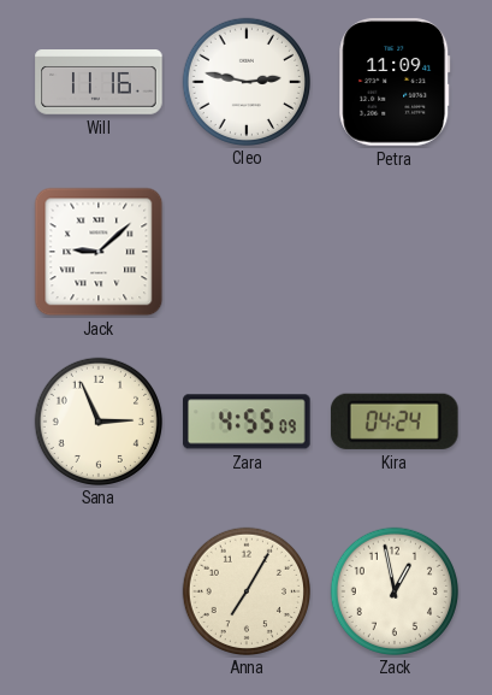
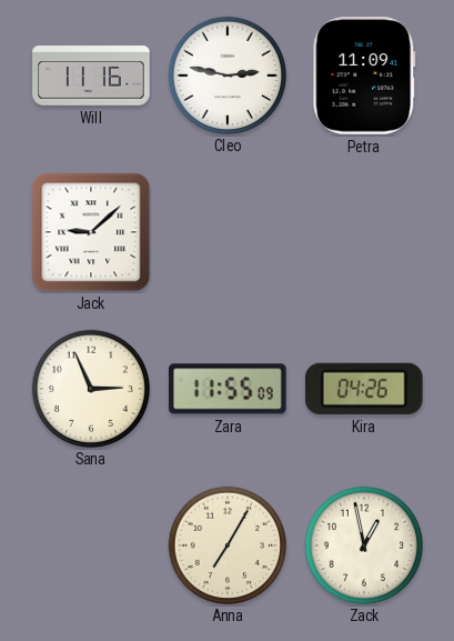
Zara: 4:55 -> 11:55
Kira: 04:24 -> 04:26
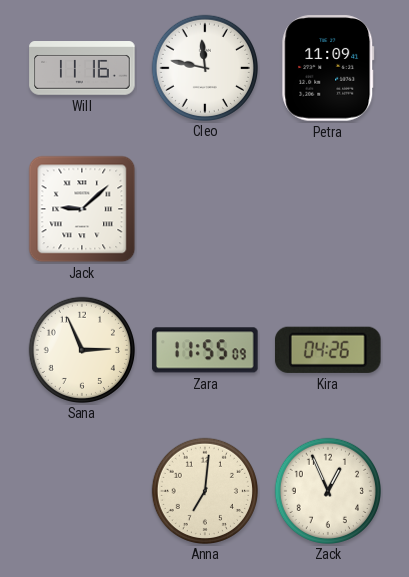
Cleo: 2:47 -> 11:47
Anna: 7:05 -> 7:01
Zack: 12:58 -> 12:56
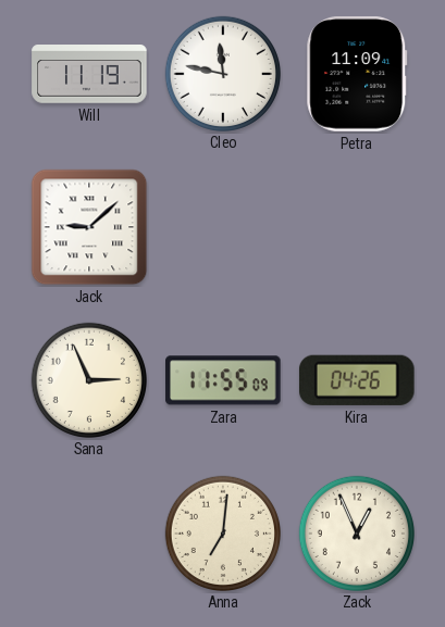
Will: 11:16 -> 11:19
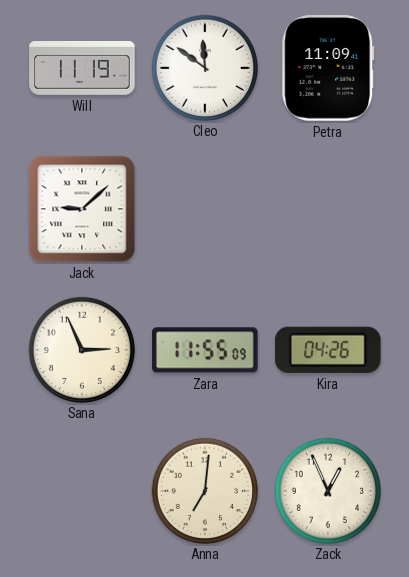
Cleo: 11:47 -> 11:51
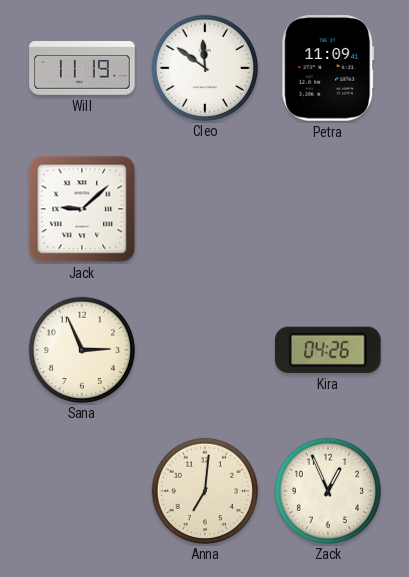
Zara: 11:55 -> none
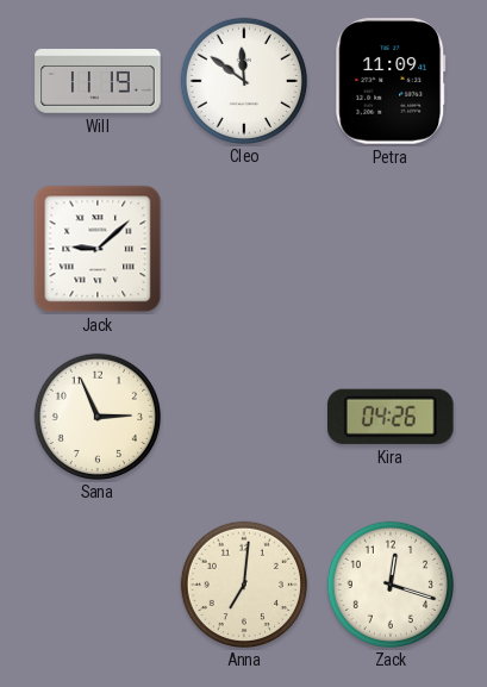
Zack: 12:56 -> 12:18
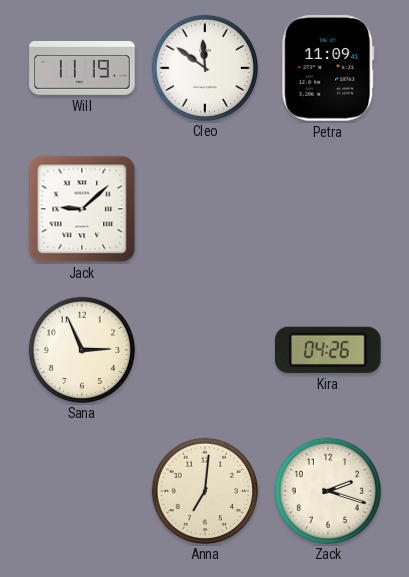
Zack: 12:18 -> 2:18
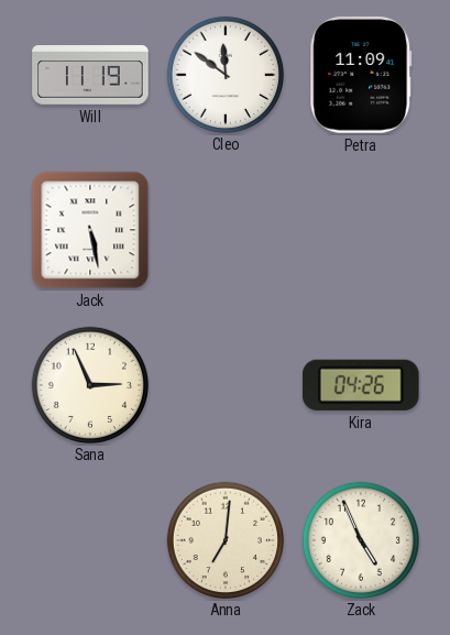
Jack: 9:08 -> 5:28
Zack: 2:18 -> 4:56
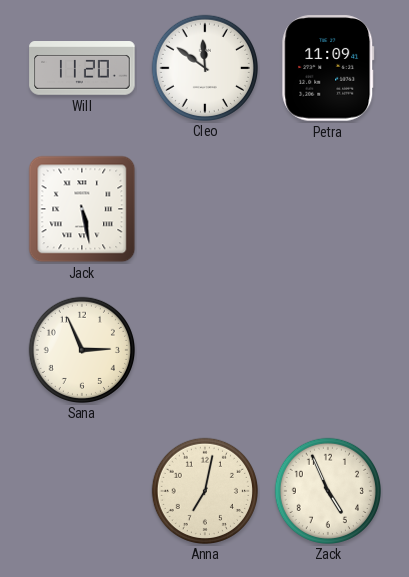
Will: 11:19 -> 11:20
Kira: 04:26 -> none
Anna: 7:01 -> 7:02
